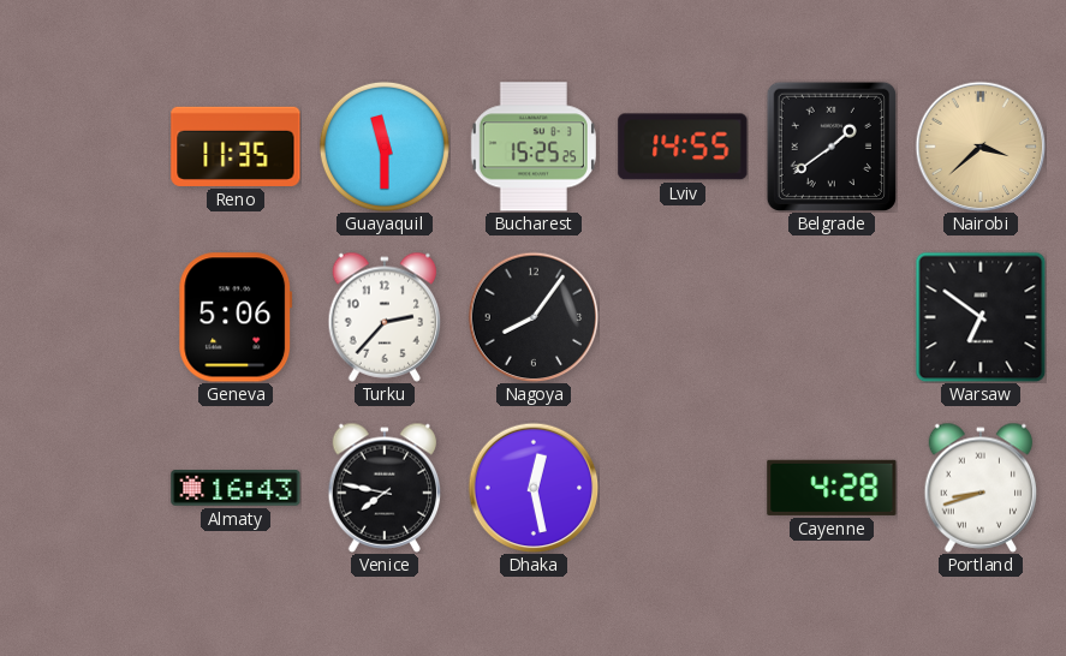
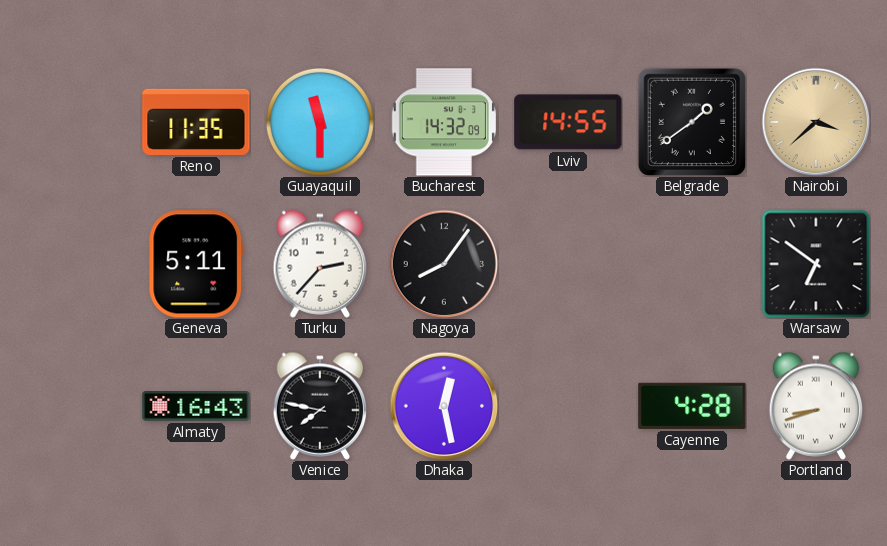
Bucharest: 15:25 -> 14:32
Geneva: 5:06 -> 5:11
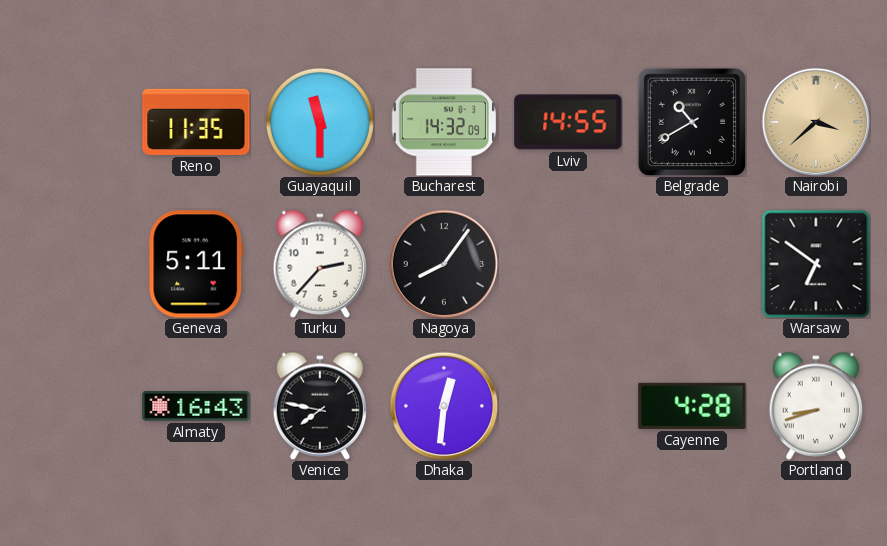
Belgrade: 1:39 -> 10:40
Dhaka: 12:28 -> 12:31
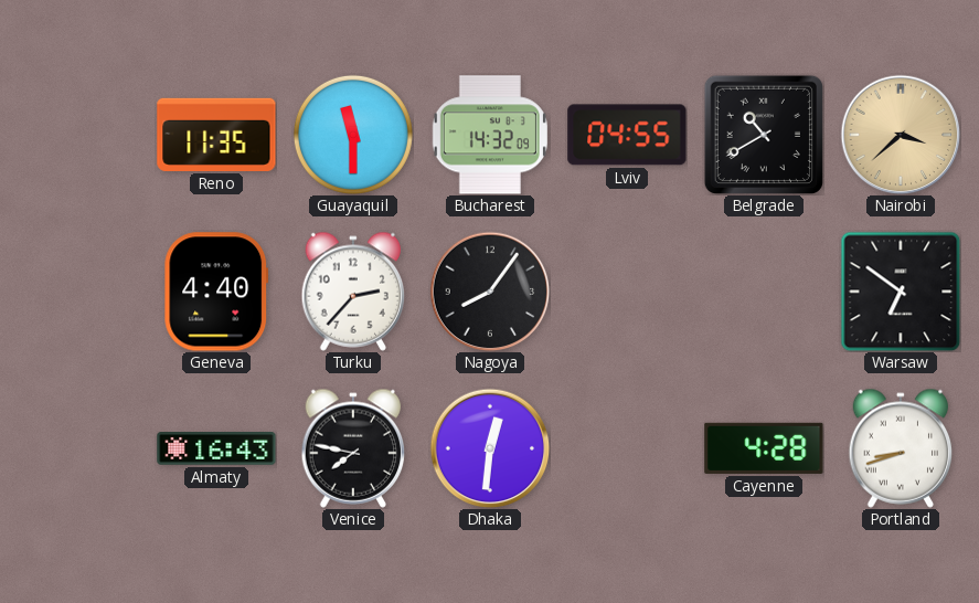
Lviv: 14:55 -> 04:55
Geneva: 5:11 -> 4:40
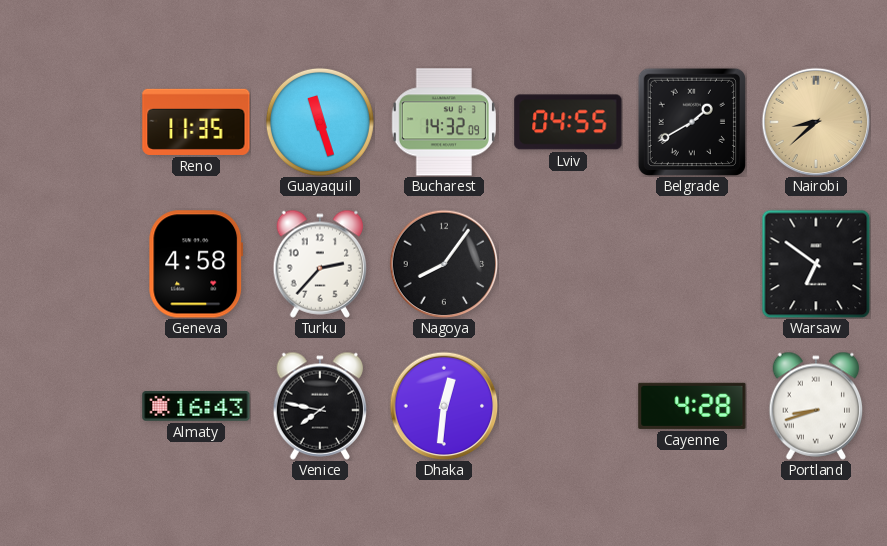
Guayaquil: 11:30 -> 11:27
Belgrade: 10:40 -> 1:40
Nairobi: 3:38 -> 8:38
Geneva: 4:40 -> 4:58
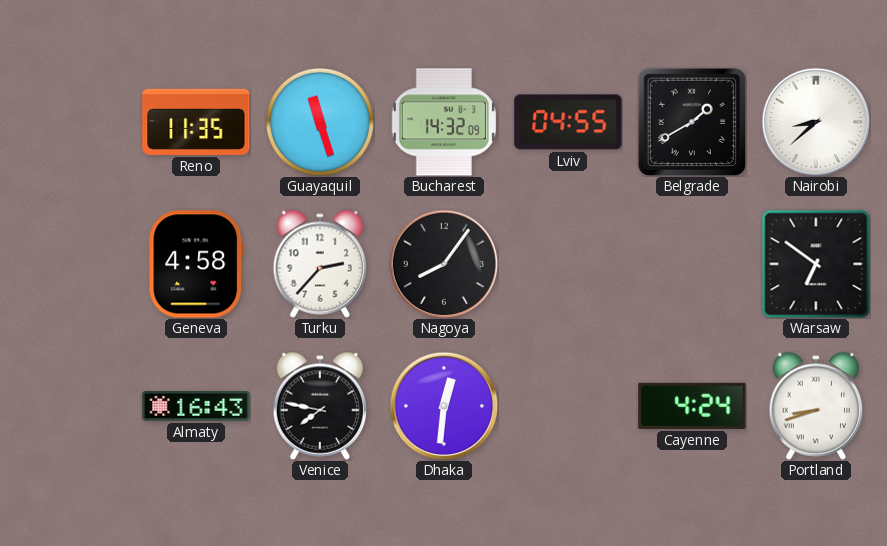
Nairobi dial: champagne -> white
Cayenne: 4:28 -> 4:24
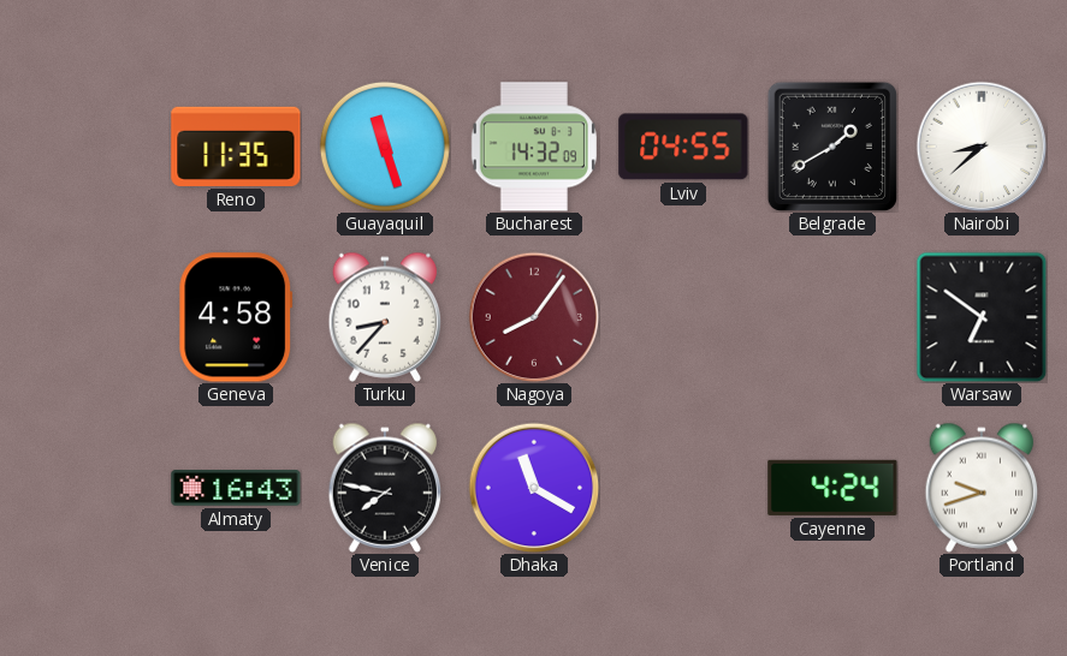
Turku: 2:37 -> 8:37
Nagoya dial: black -> burgundy
Dhaka: 12:31 -> 11:20
Portland: 8:42 -> 9:42
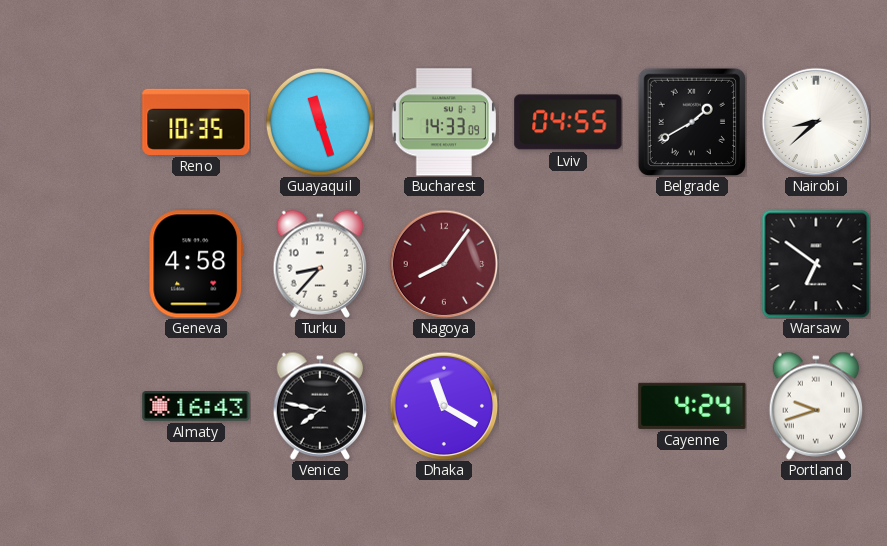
Reno: 11:35 -> 10:35
Bucharest: 14:32 -> 14:33
